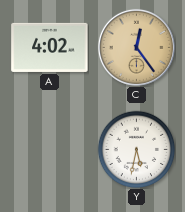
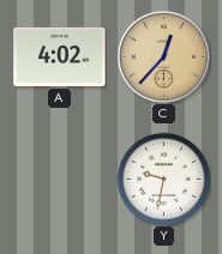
C: 12:24 -> 12:37
Y: 5:32 -> 9:32
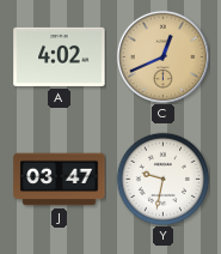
C: 12:37 -> 12:41
J: none -> 03:47
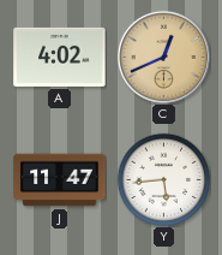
J: 03:47 -> 11:47
Y: 9:32 -> 5:44
